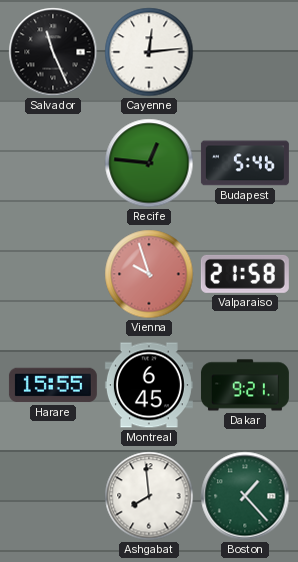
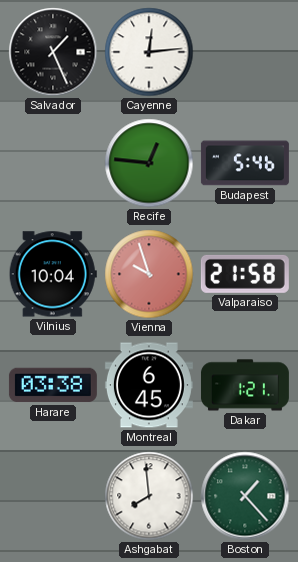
Salvador: 11:26 -> 1:26
Vilnius: none -> 10:04
Harare: 15:55 -> 03:38
Dakar: 9:21 -> 1:21
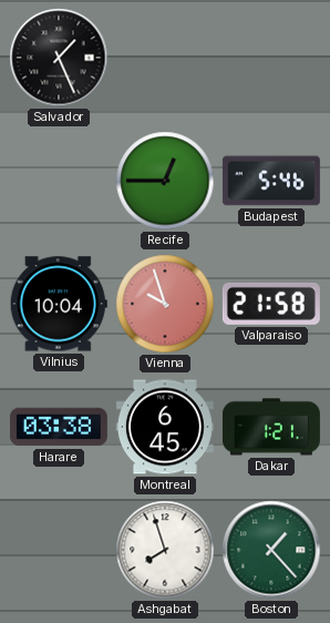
Cayenne: 12:14 -> none
Recife: 12:46 -> 12:45
Ashgabat: 7:59 -> 7:57
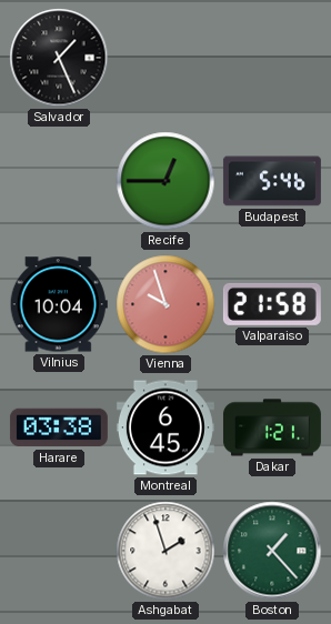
Ashgabat: 7:57 -> 1:57
